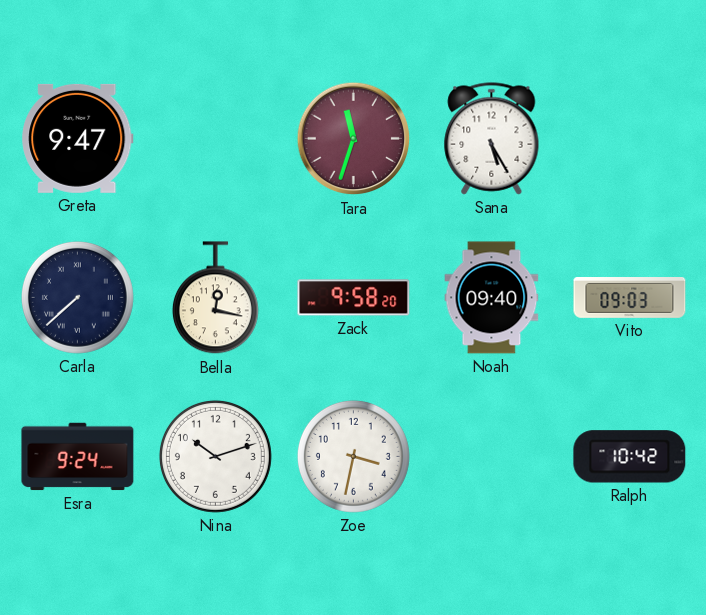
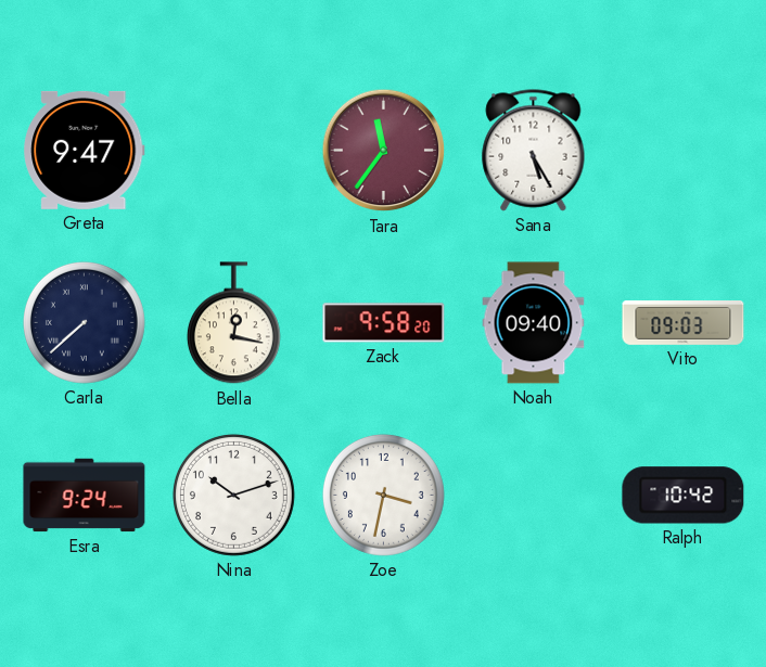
Tara: 11:33 -> 11:36
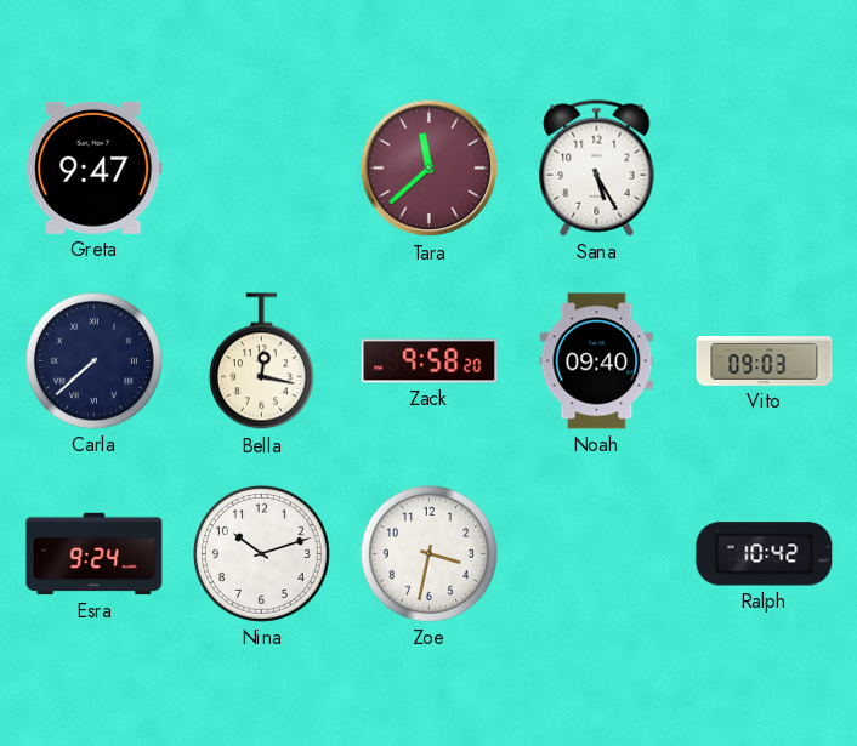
Tara: 11:36 -> 11:38
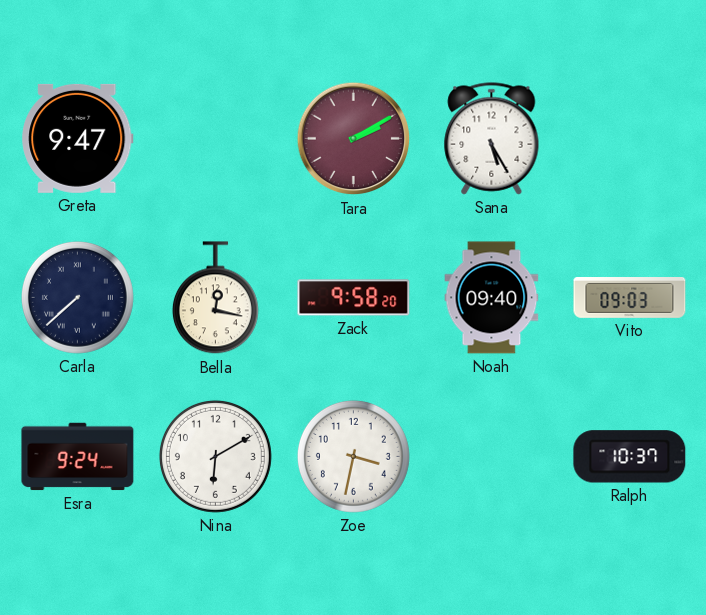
Tara: 11:38 -> 2:10
Nina: 10:12 -> 6:10
Ralph: 10:42 -> 10:37
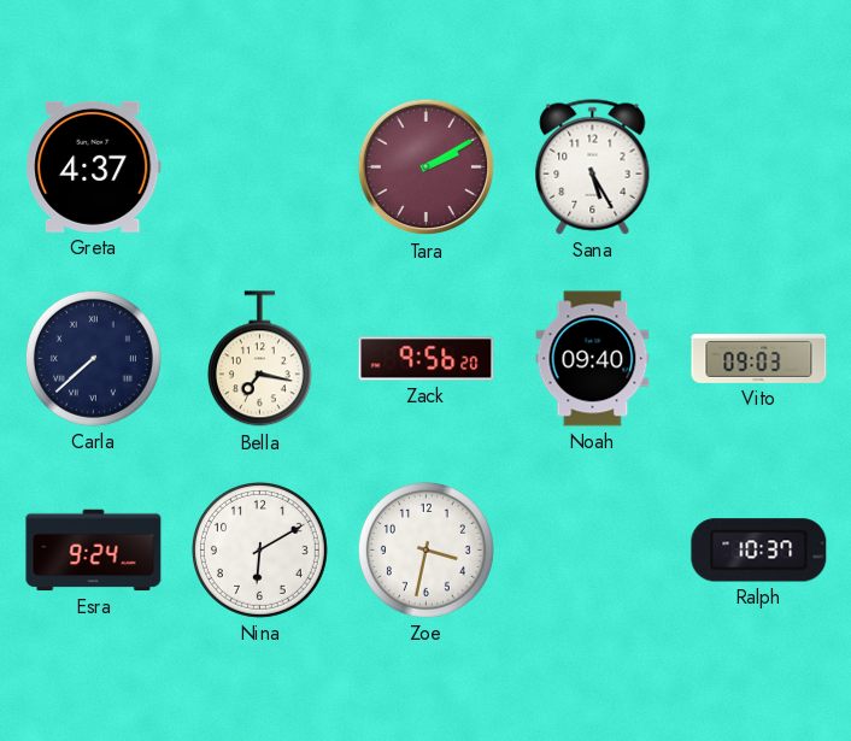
Greta: 9:47 -> 4:37
Bella: 12:17 -> 7:17
Zack: 9:58 -> 9:56
